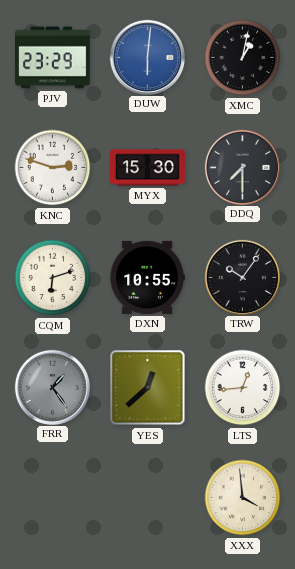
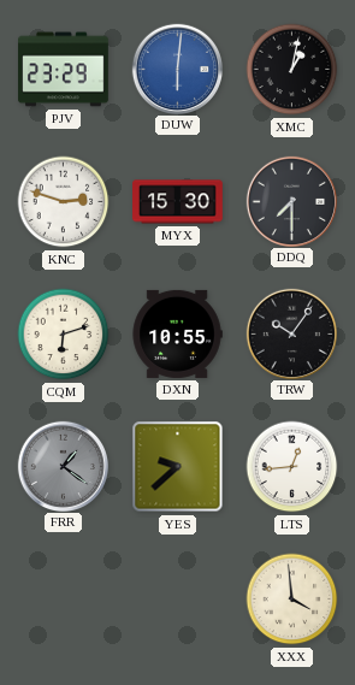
FRR: 1:24 -> 1:21
YES: 12:38 -> 9:38
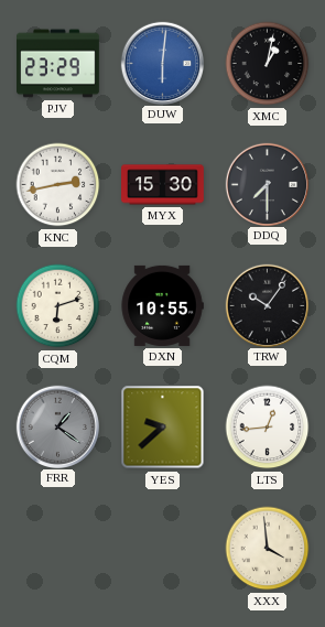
KNC: 2:48 -> 2:43
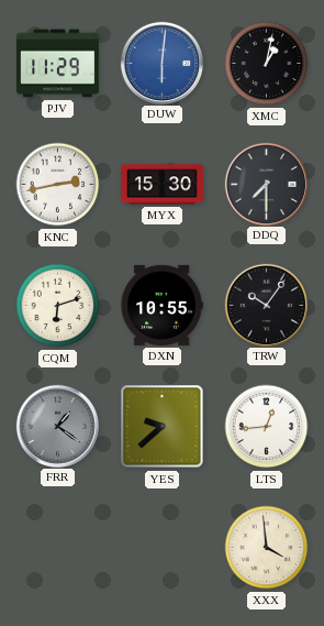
PJV: 23:29 -> 11:29
